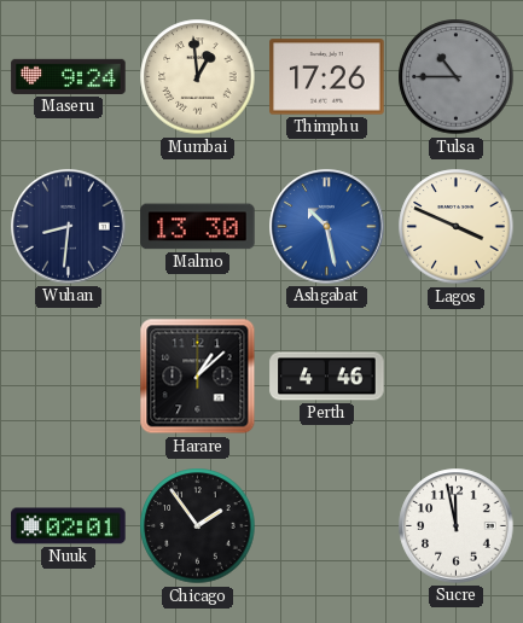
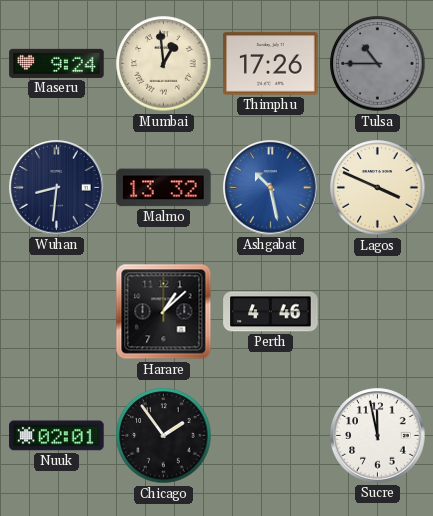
Malmo: 13:30 -> 13:32
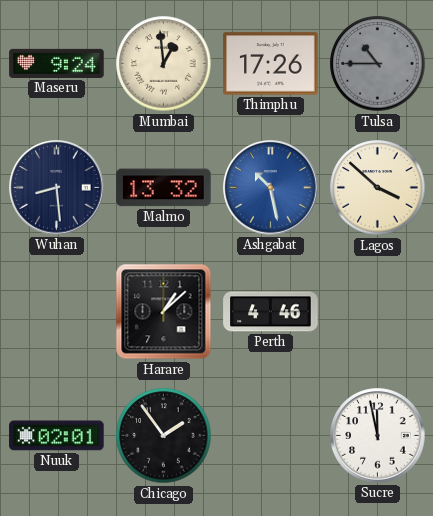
Wuhan: 8:31 -> 8:29
Lagos: 3:49 -> 3:52
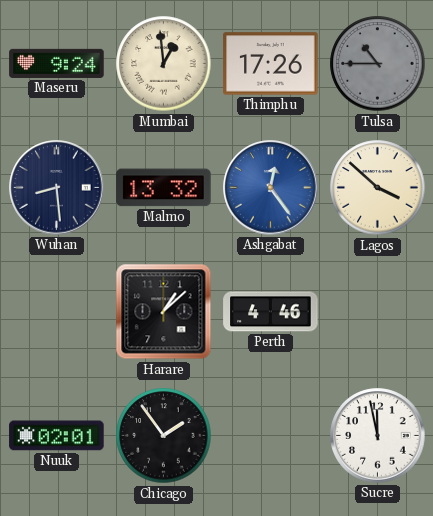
Ashgabat: 10:28 -> 12:24
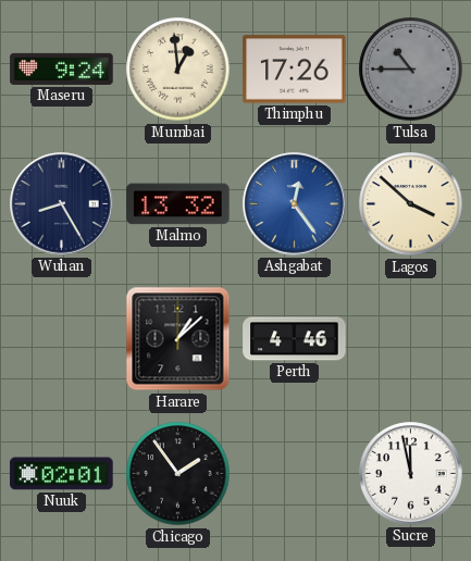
Wuhan: 8:29 -> 8:25
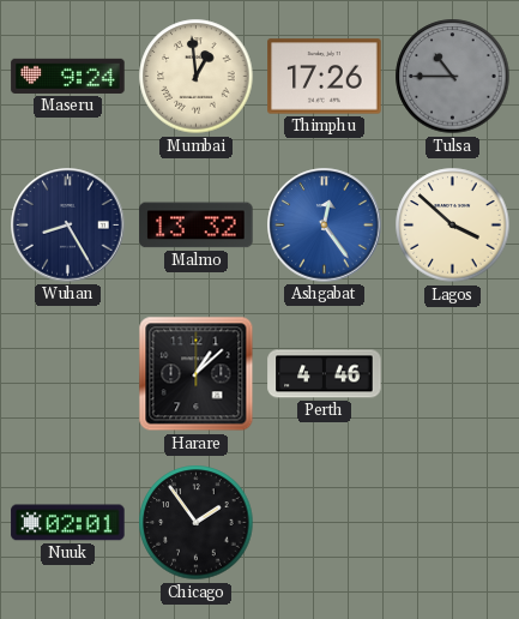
Sucre: 11:58 -> none
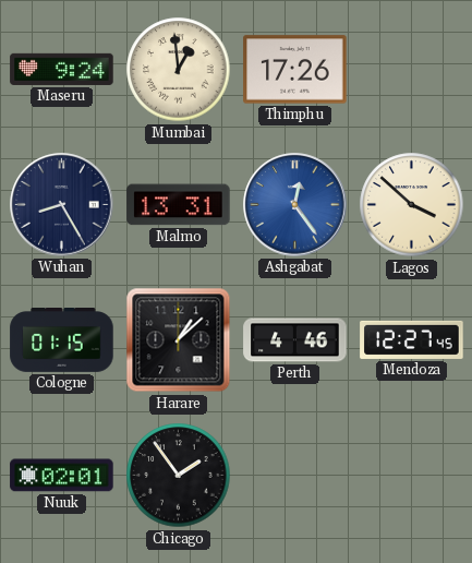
Tulsa: 10:45 -> none
Malmo: 13:32 -> 13:31
Cologne: none -> 01:15
Mendoza: none -> 12:27
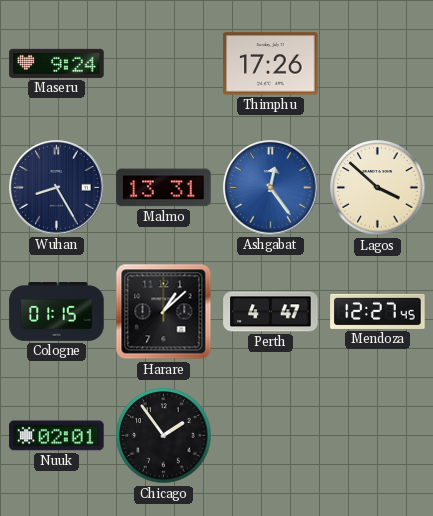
Mumbai: 12:59 -> none
Perth: 4:46 -> 4:47
